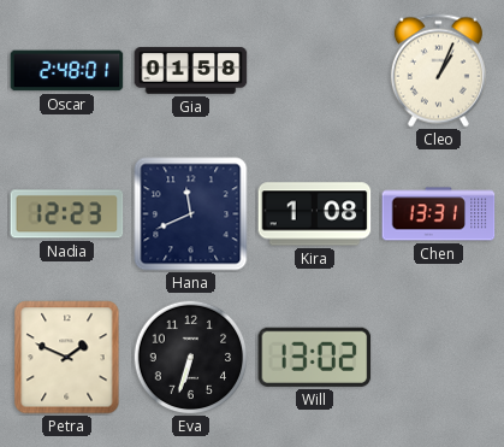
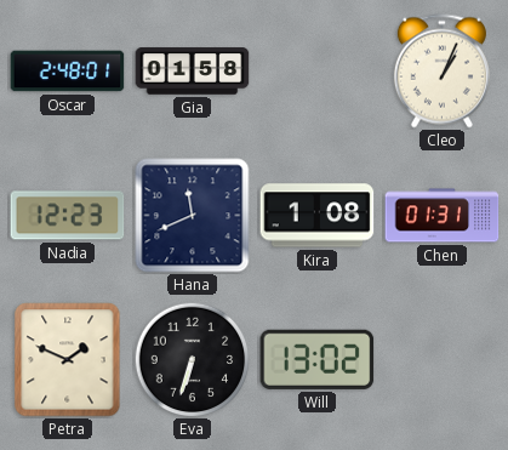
Chen: 13:31 -> 01:31
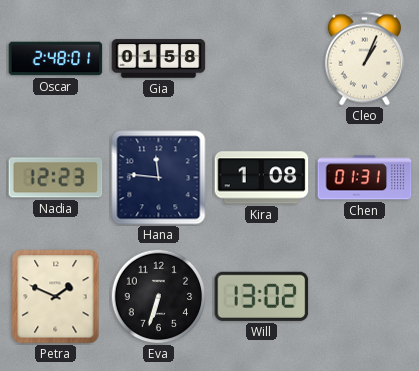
Hana: 11:41 -> 11:46
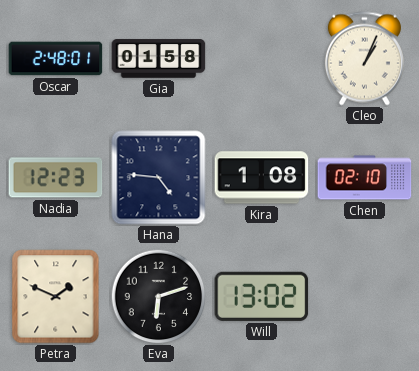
Hana: 11:46 -> 4:46
Chen: 01:31 -> 02:10
Eva: 6:33 -> 6:12
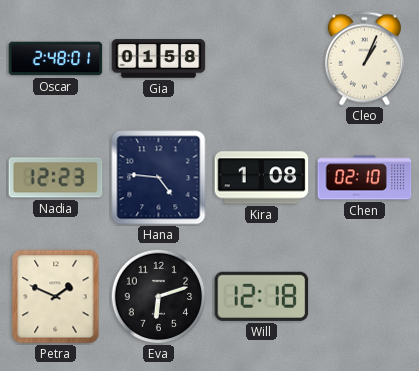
Will: 13:02 -> 12:18
